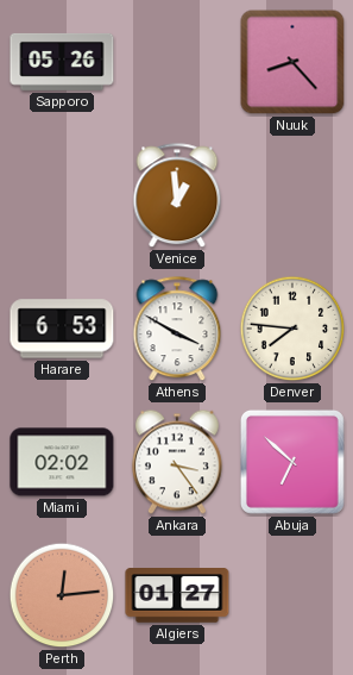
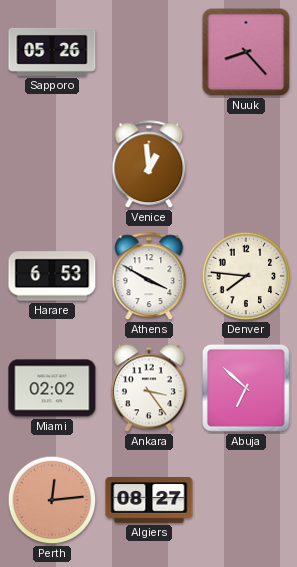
Algiers: 01:27 -> 08:27
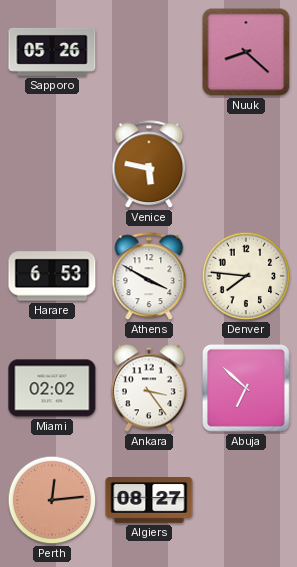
Nuuk: 8:23 -> 8:22
Venice: 12:59 -> 5:47
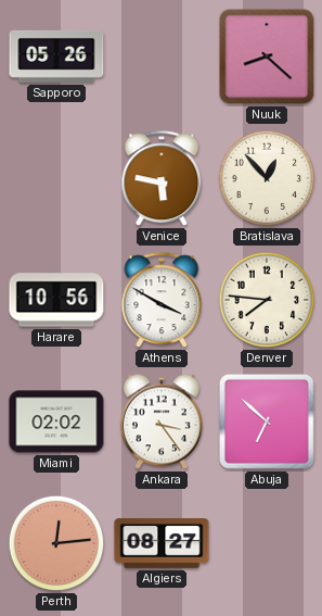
Bratislava: none -> 12:53
Harare: 6:53 -> 10:56
